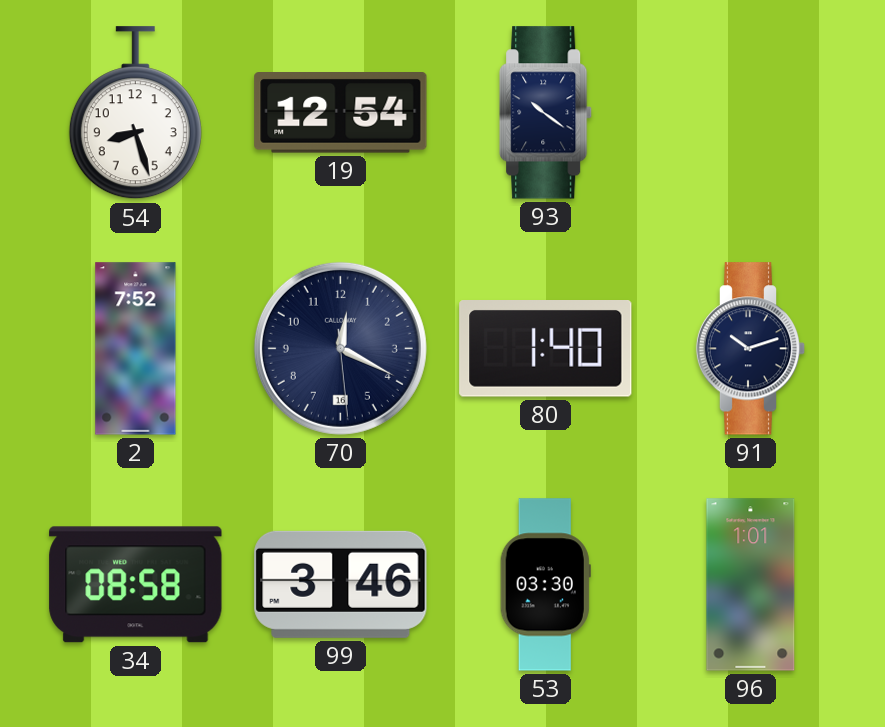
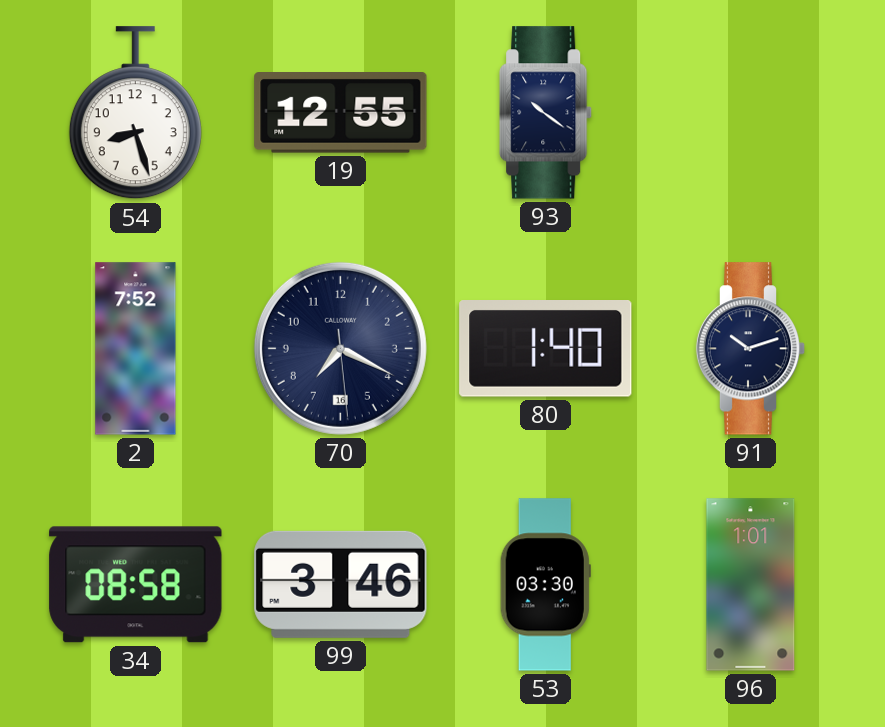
19: 12:54 -> 12:55
70: 12:19 -> 7:19
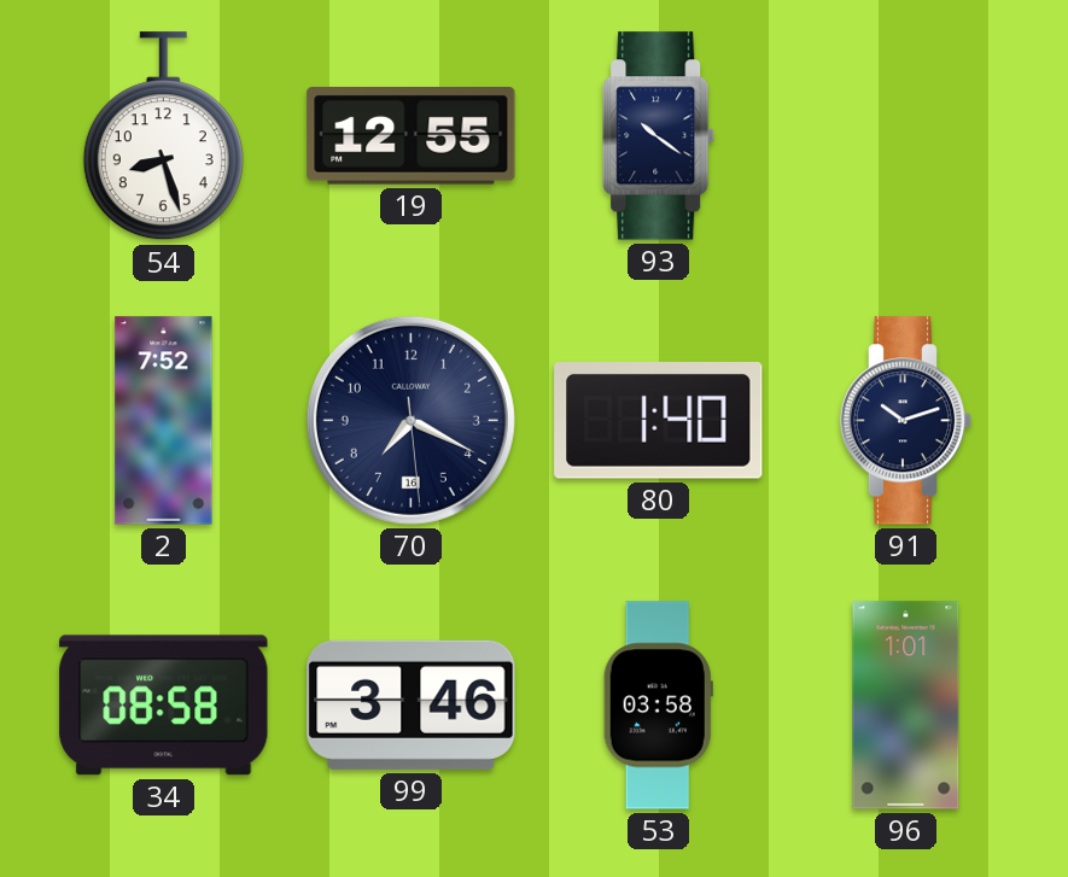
53: 03:30 -> 03:58
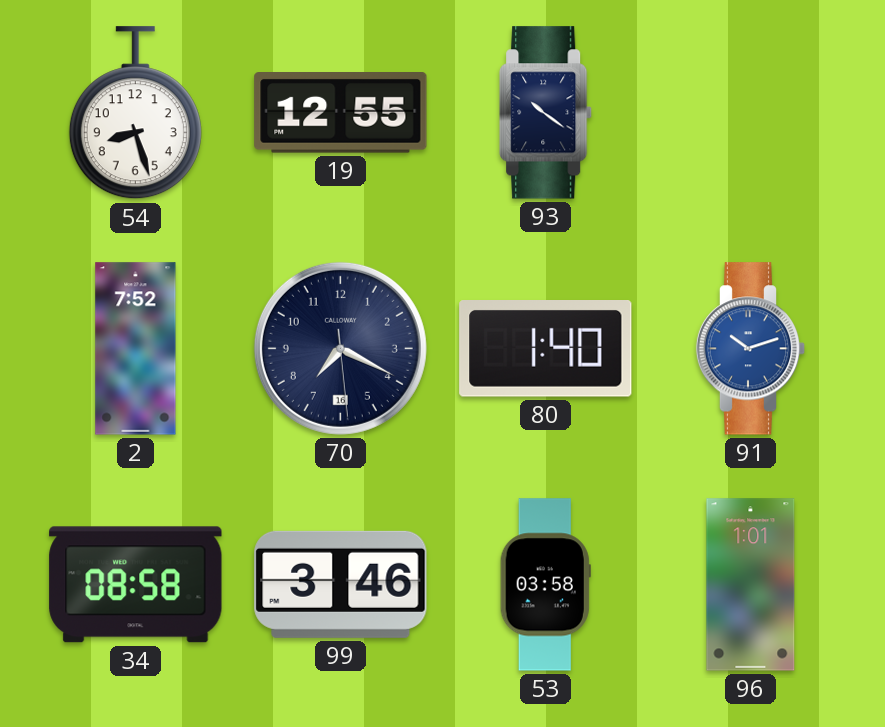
91 dial: navy -> blue
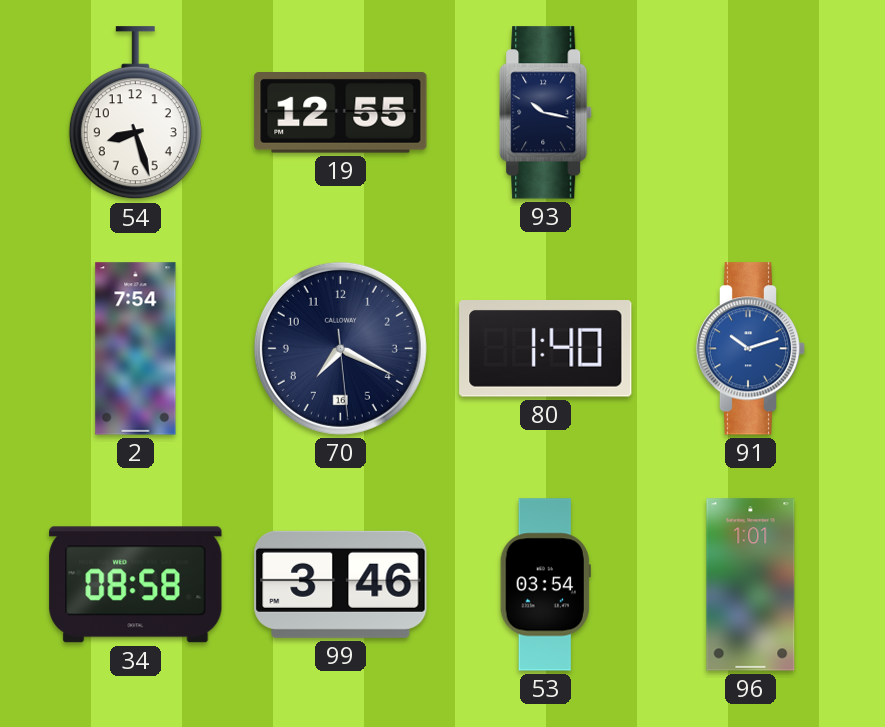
93: 10:21 -> 10:17
2: 7:52 -> 7:54
53: 03:58 -> 03:54
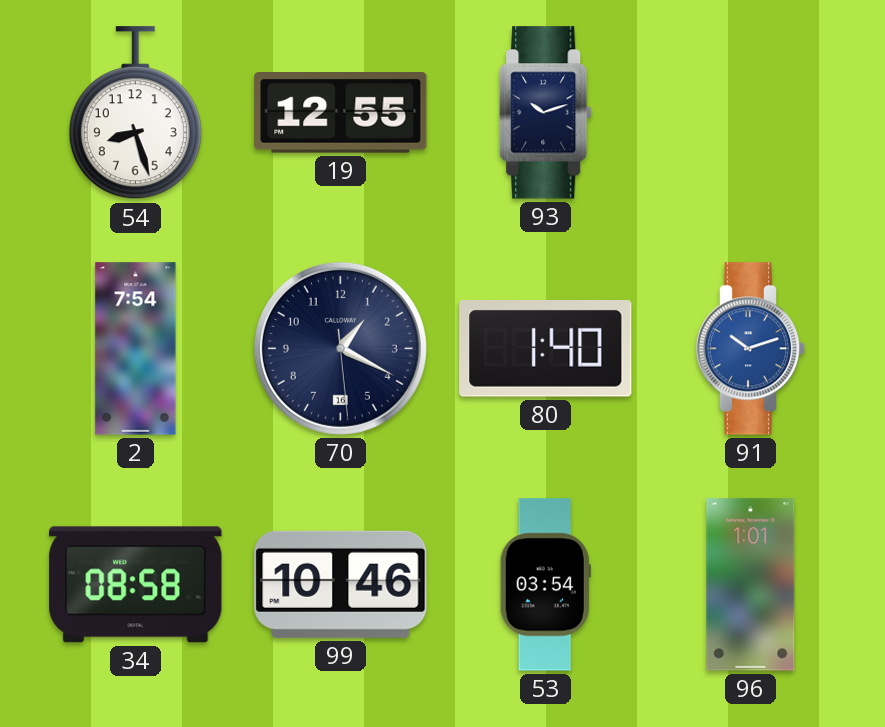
93: 10:17 -> 10:12
70: 7:19 -> 1:19
99: 3:46 -> 10:46
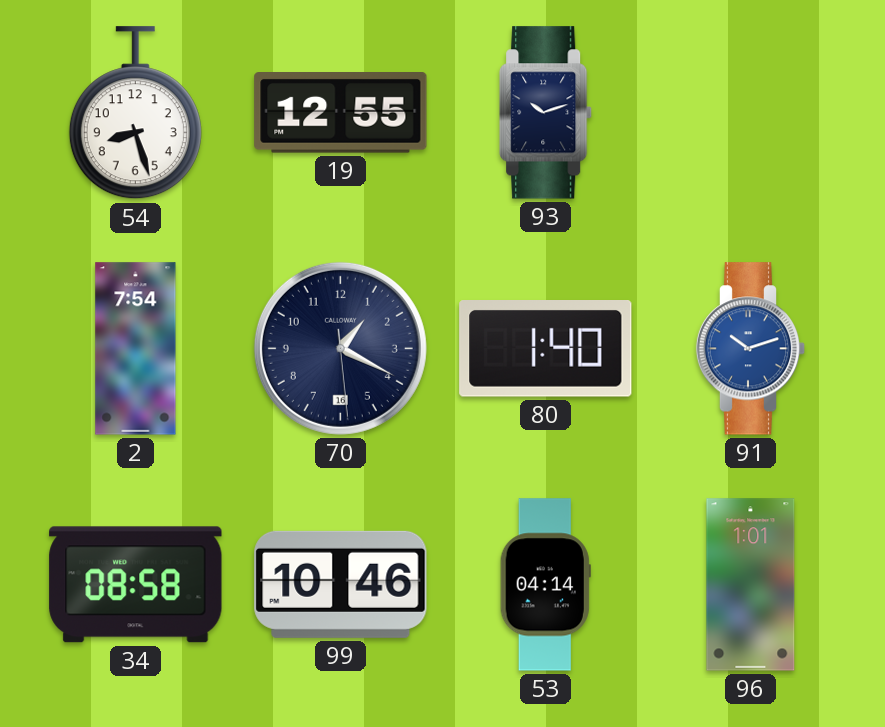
53: 03:54 -> 04:14
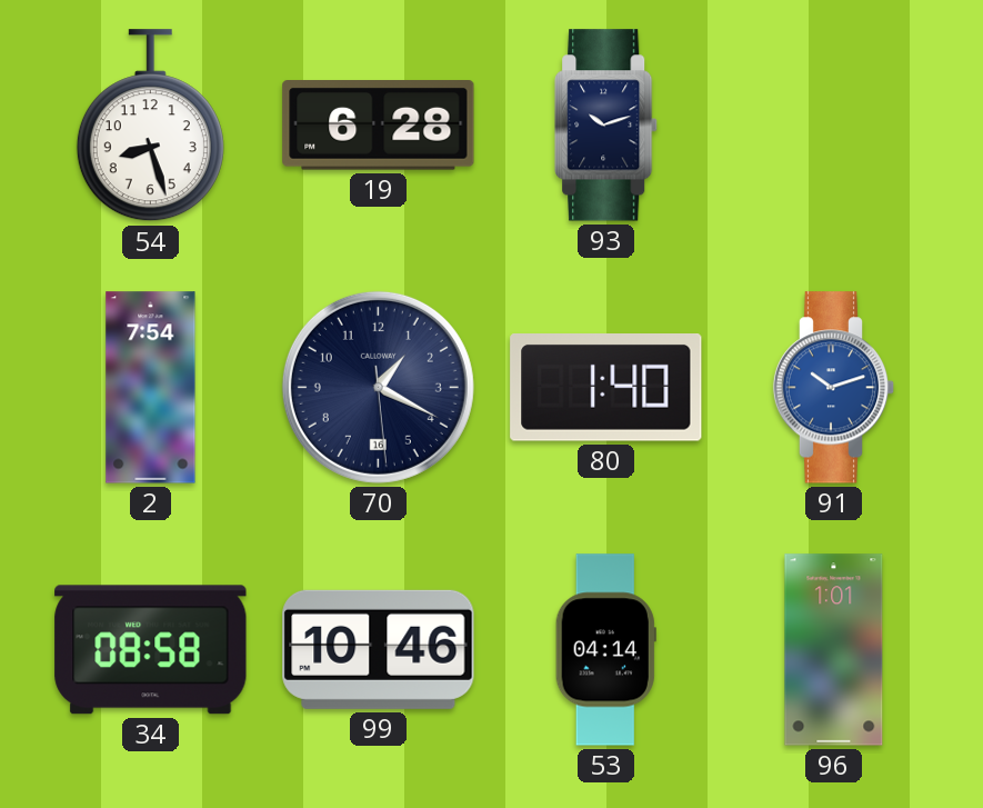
19: 12:55 -> 6:28
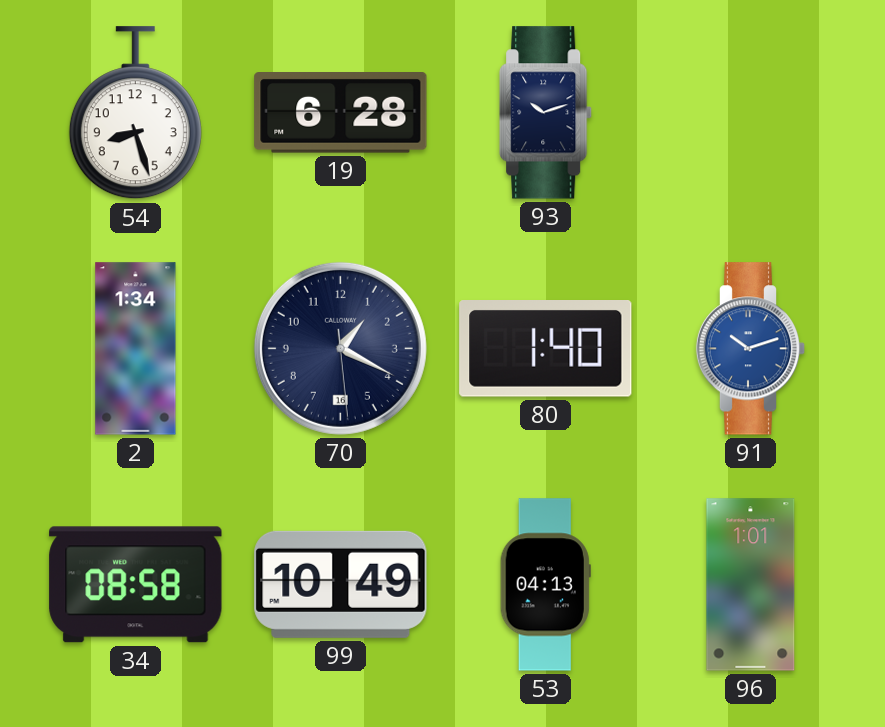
2: 7:54 -> 1:34
99: 10:46 -> 10:49
53: 04:14 -> 04:13
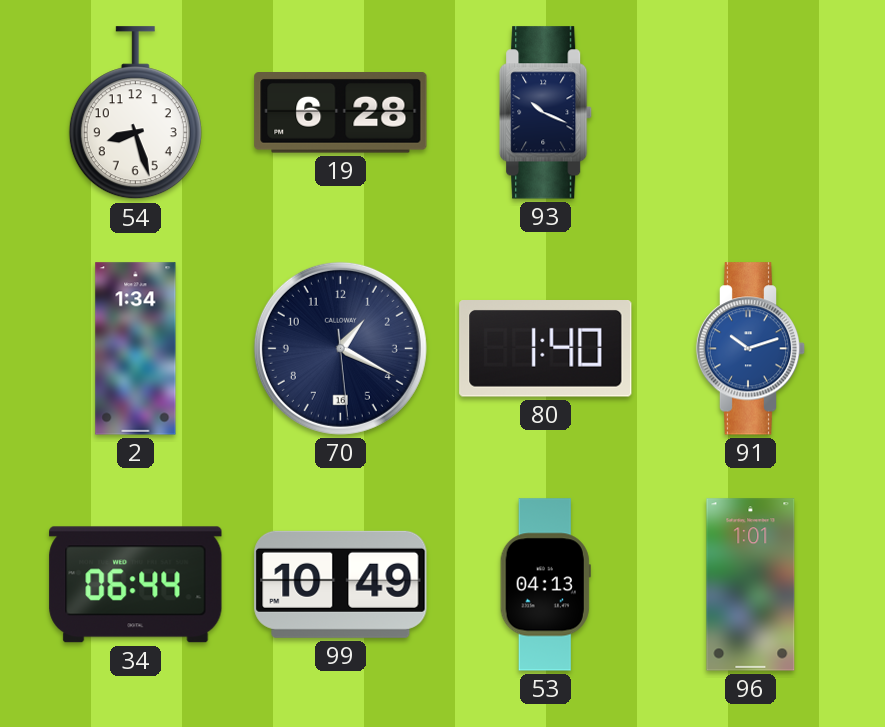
93: 10:12 -> 10:19
34: 08:58 -> 06:44
